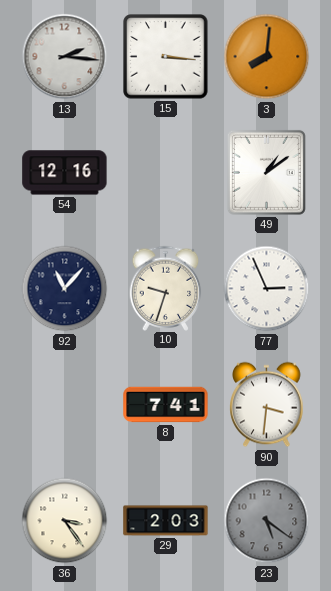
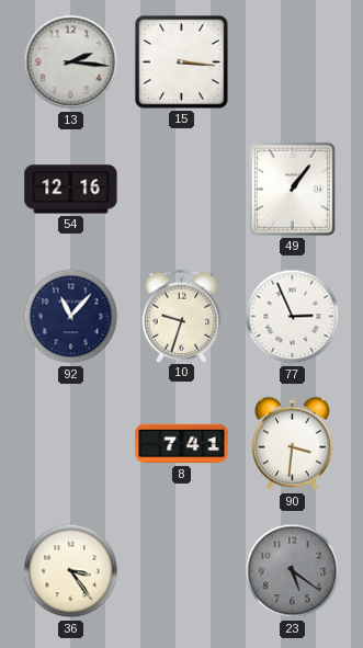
3: 8:01 -> none
49: 1:09 -> 1:06
29: 2:03 -> none
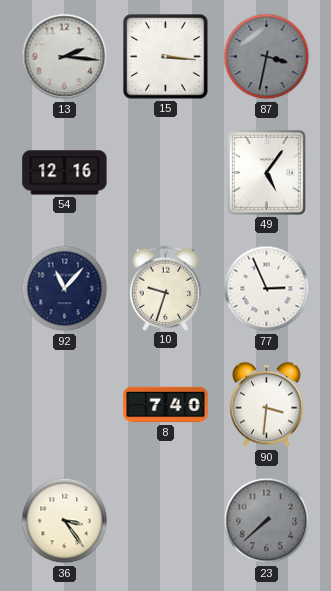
87: none -> 3:32
49: 1:06 -> 5:06
8: 7:41 -> 7:40
23: 5:21 -> 7:38
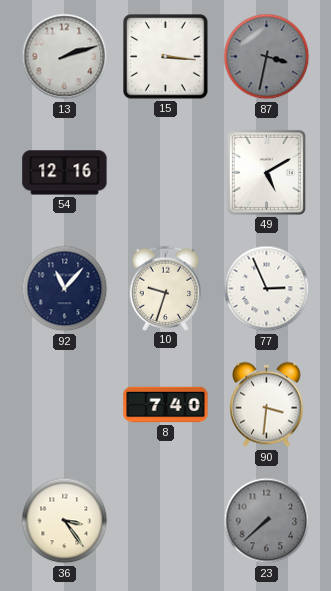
13: 2:16 -> 2:12
49: 5:06 -> 5:10
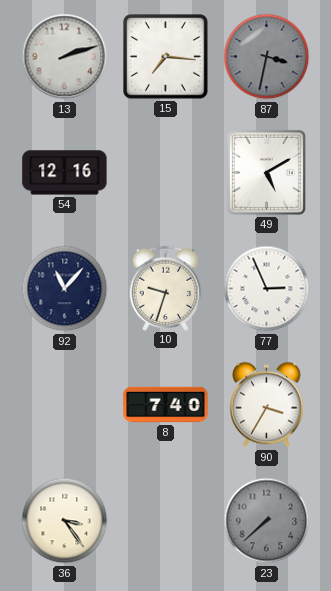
15: 3:16 -> 7:16
90: 3:31 -> 3:35
